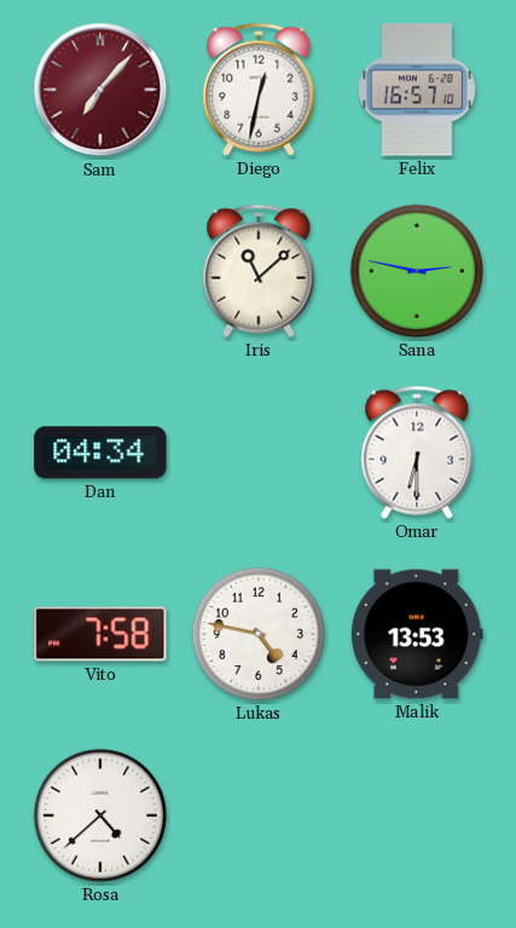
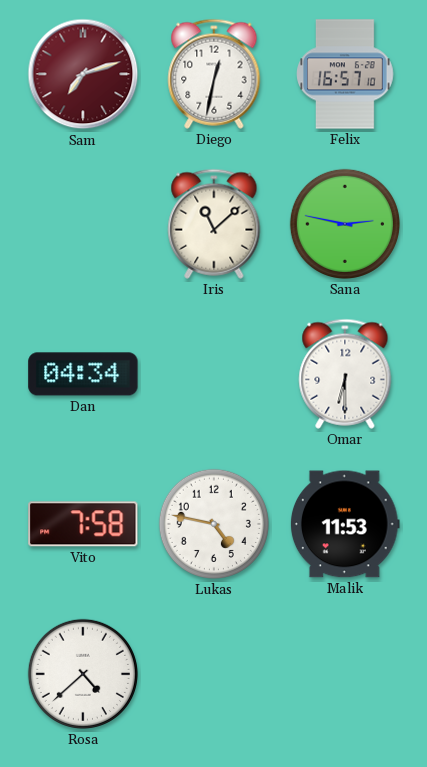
Sam: 7:07 -> 7:12
Malik: 13:53 -> 11:53
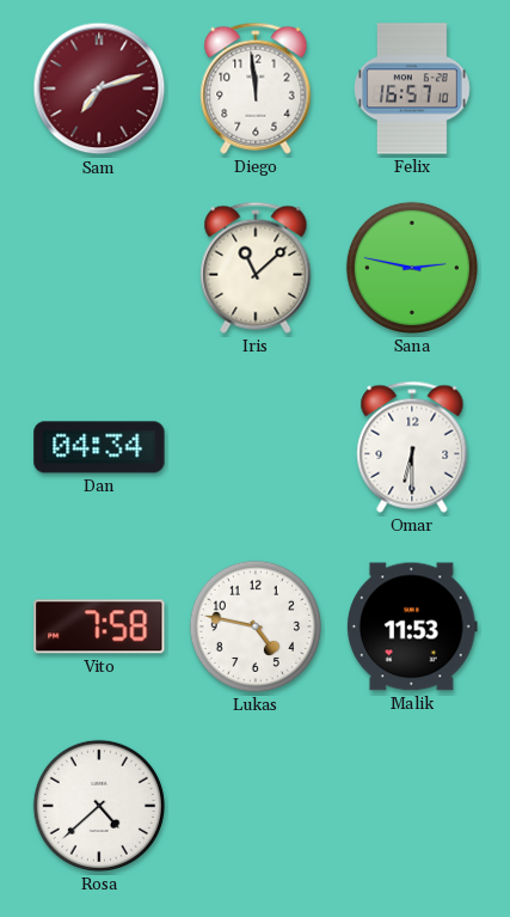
Diego: 12:32 -> 11:59
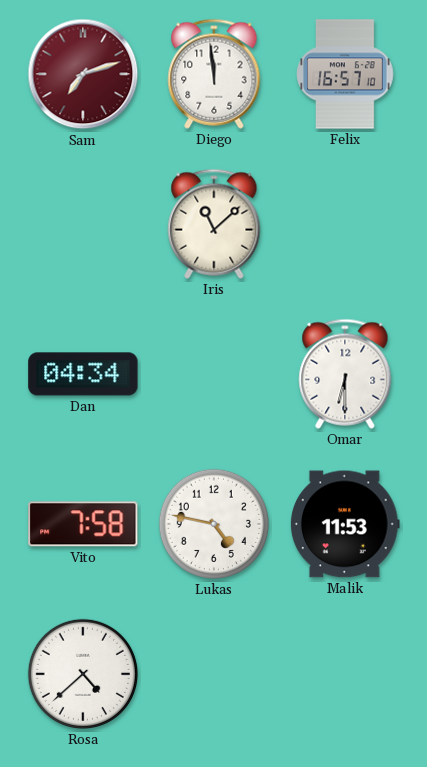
Sana: 2:47 -> none
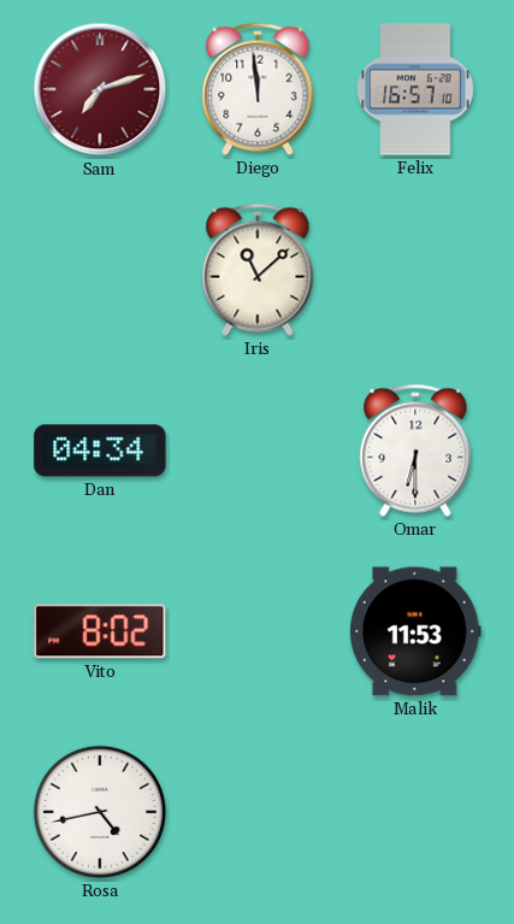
Vito: 7:58 -> 8:02
Lukas: 4:47 -> none
Rosa: 4:38 -> 4:43
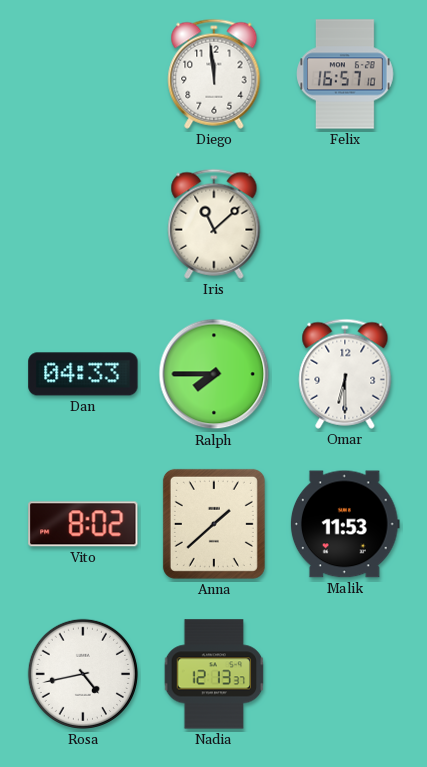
Sam: 7:12 -> none
Dan: 04:34 -> 04:33
Ralph: none -> 7:45
Anna: none -> 1:38
Nadia: none -> 12:13
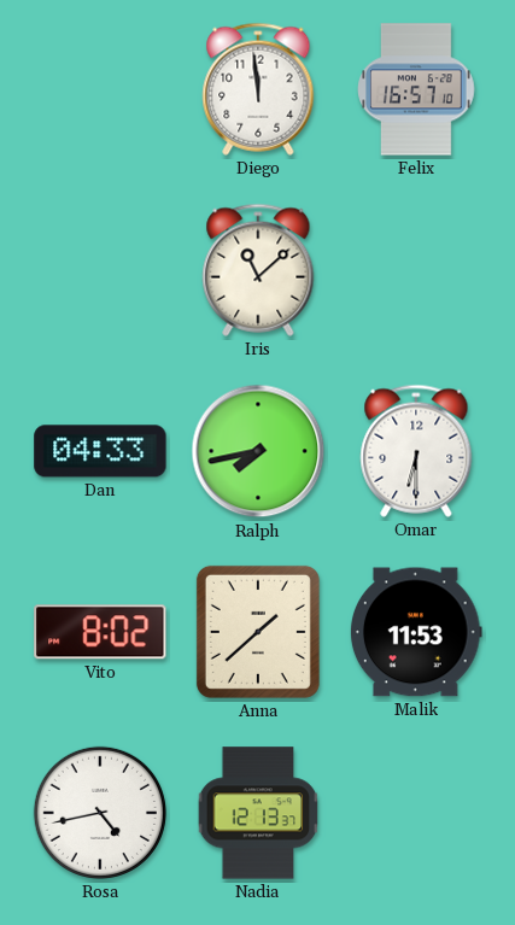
Ralph: 7:45 -> 7:43
